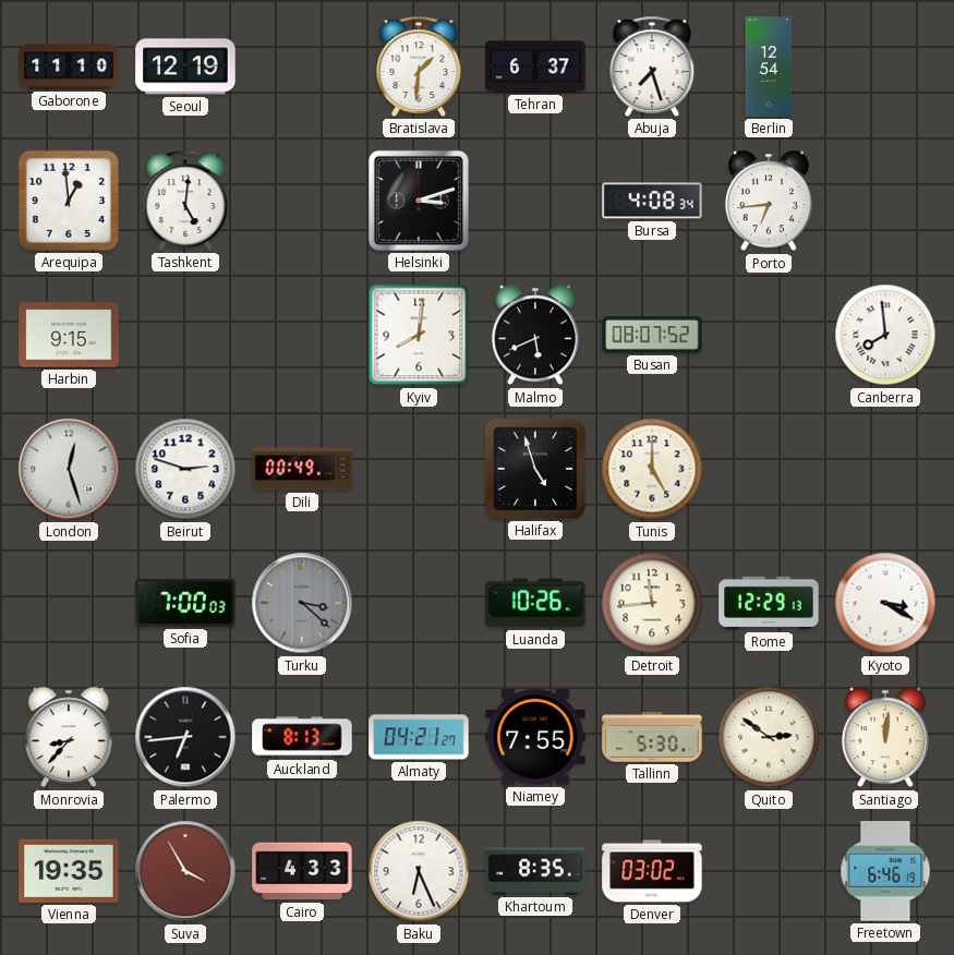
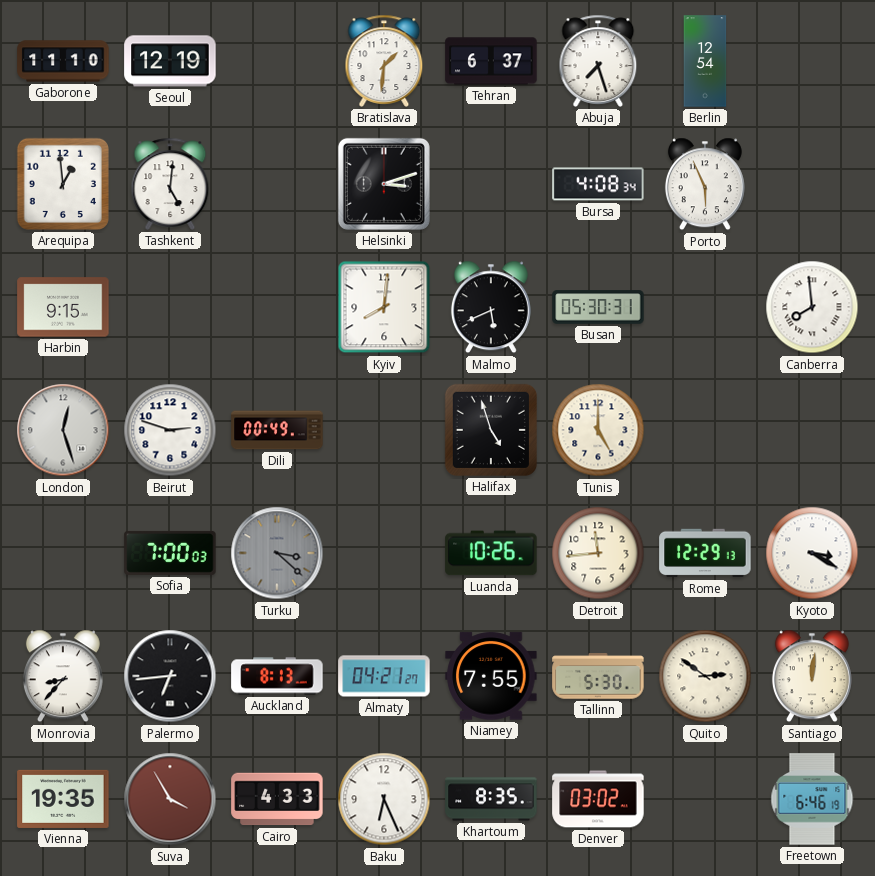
Porto: 6:44 -> 5:56
Busan: 08:07 -> 05:30
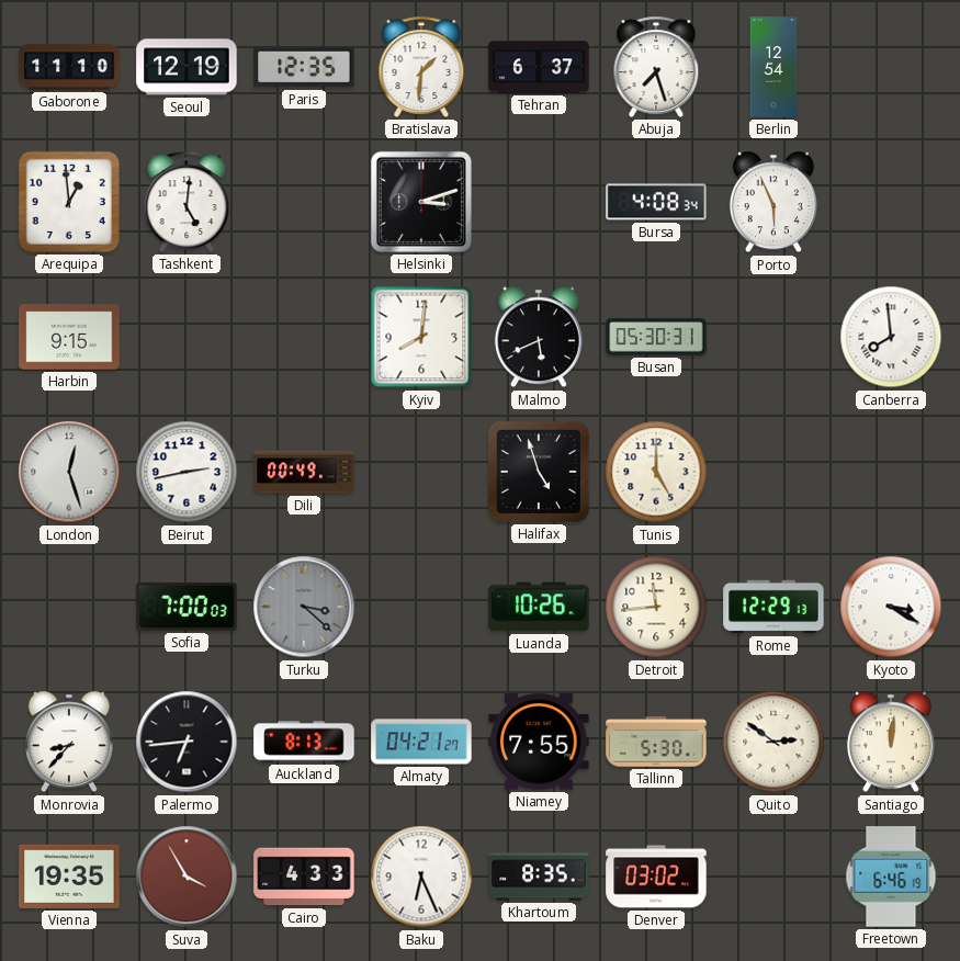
Paris: none -> 12:35
Beirut: 2:48 -> 2:43
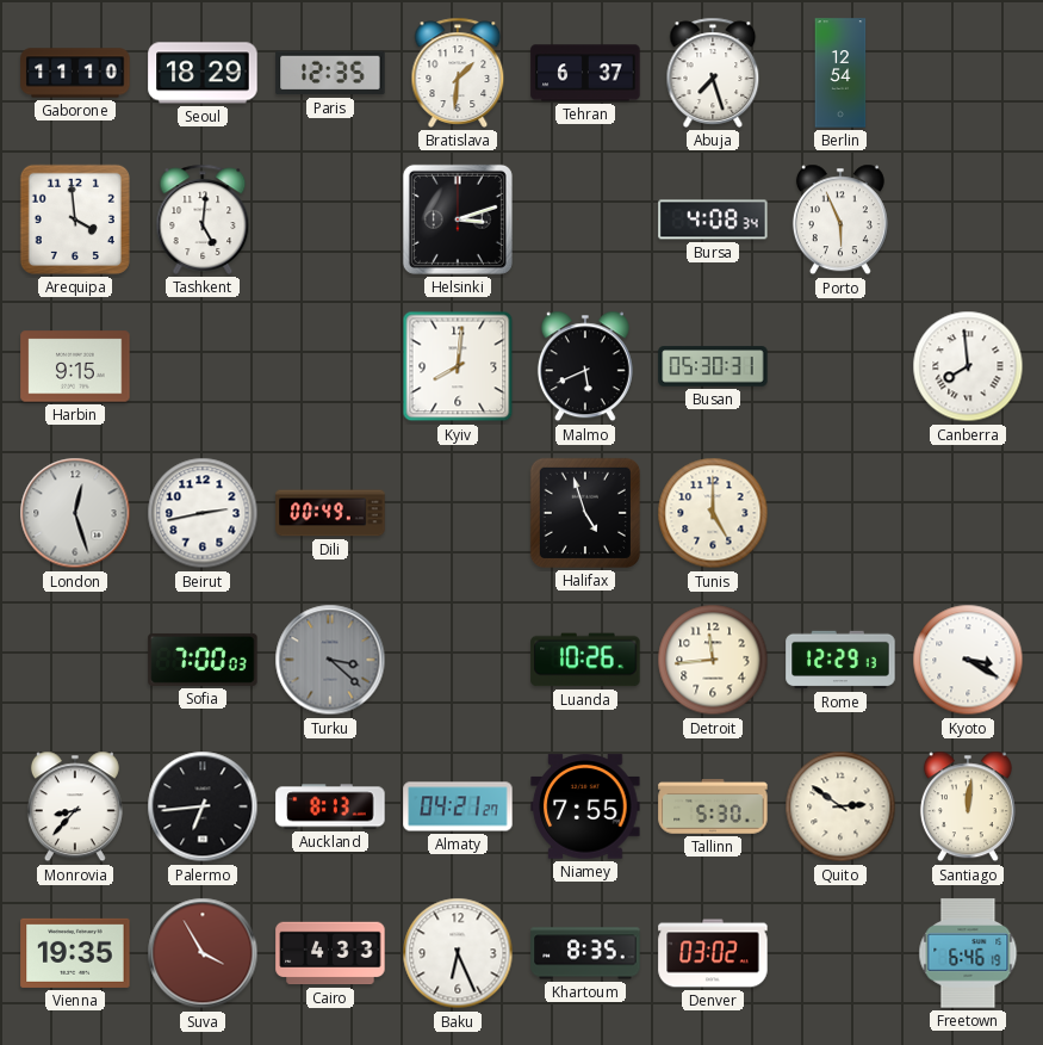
Seoul: 12:19 -> 18:29
Arequipa: 12:59 -> 3:59
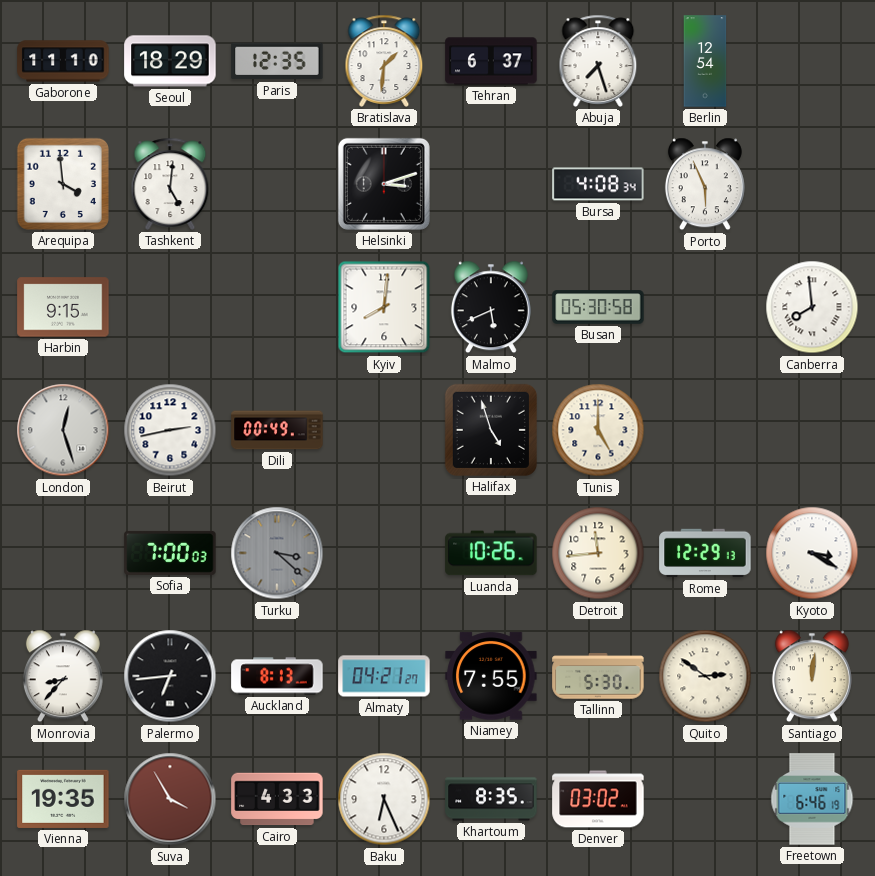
Busan: 05:30:31 -> 05:30:58
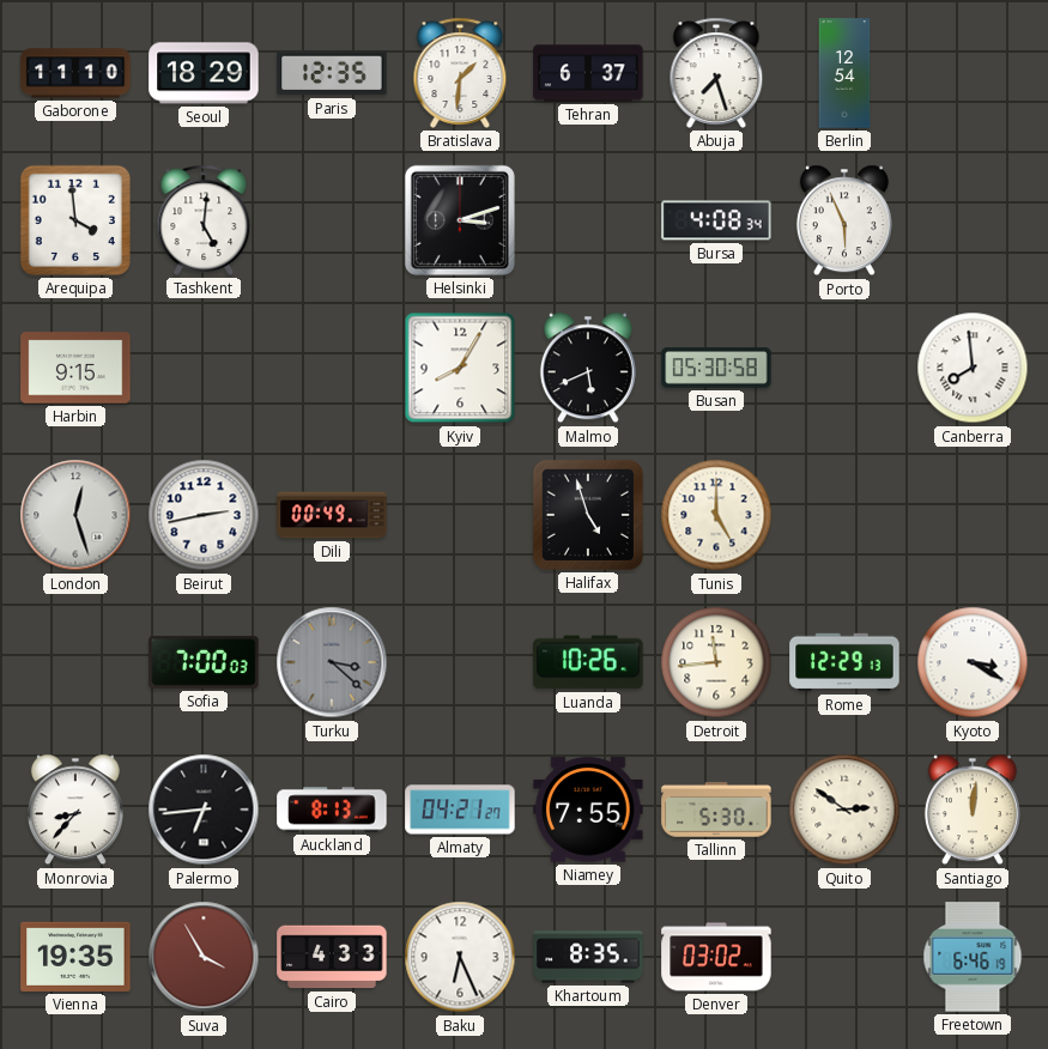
Kyiv: 8:01 -> 8:05
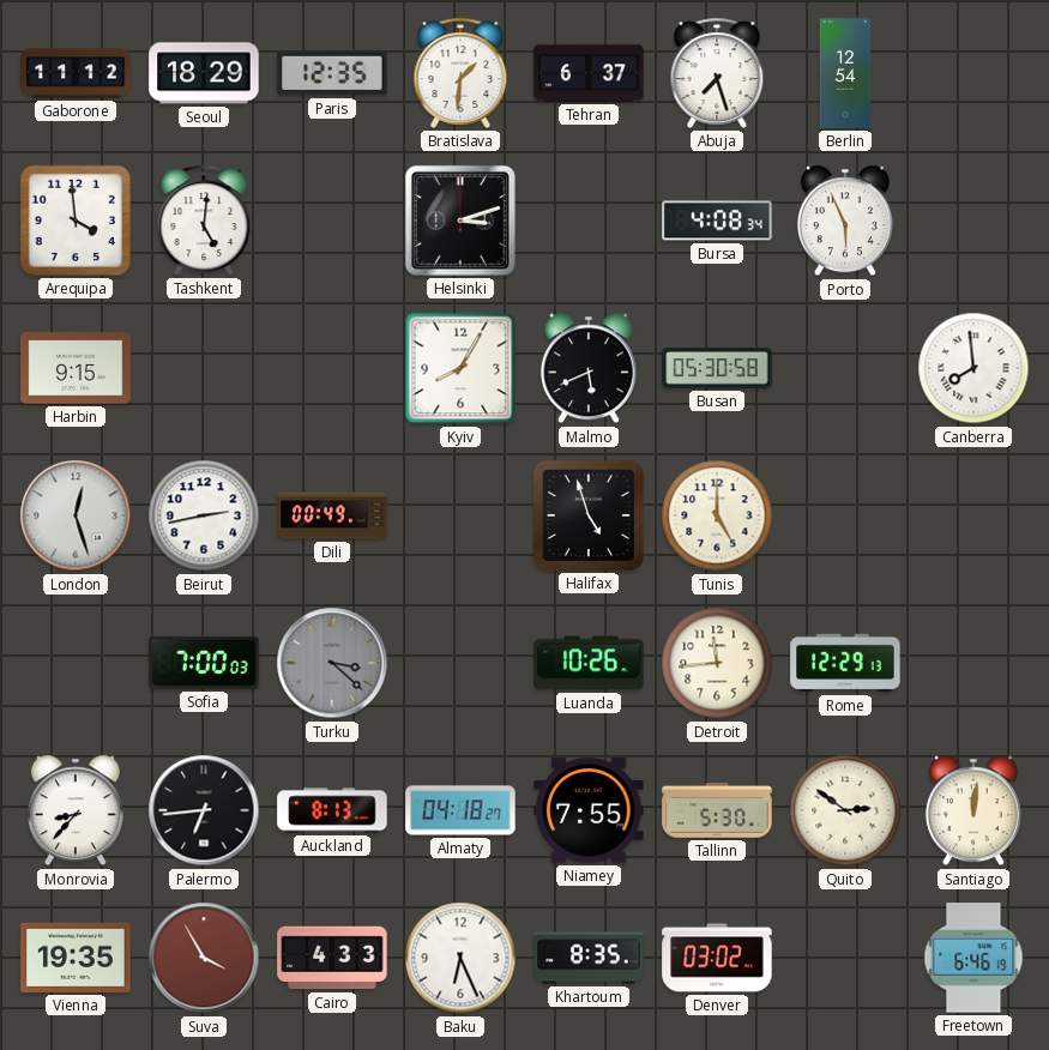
Gaborone: 11:10 -> 11:12
Kyoto: 3:20 -> none
Almaty: 04:21 -> 04:18
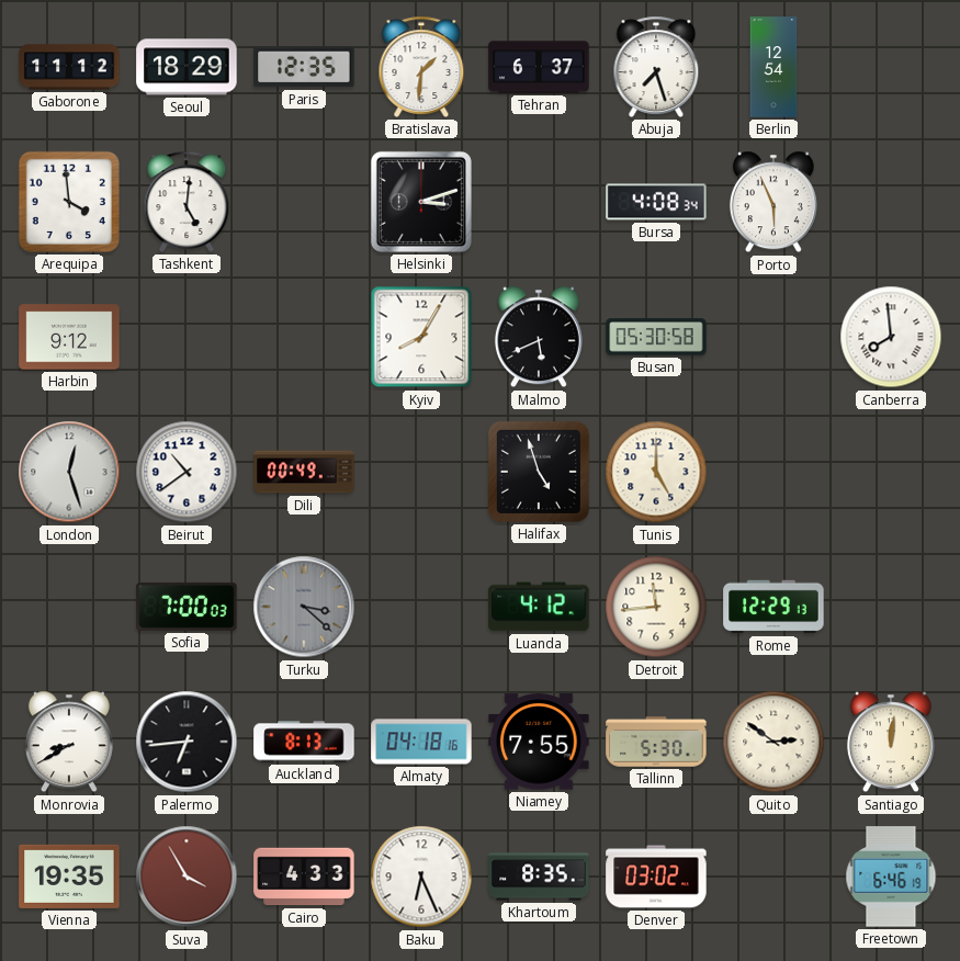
Harbin: 9:15 -> 9:12
Beirut: 2:43 -> 10:39
Luanda: 10:26 -> 4:12
Monrovia: 8:37 -> 8:40
Almaty: 04:18:27 -> 04:18:16
